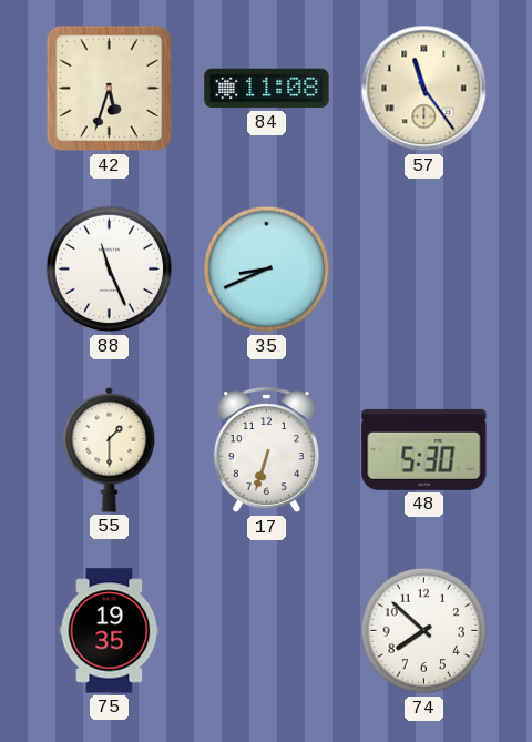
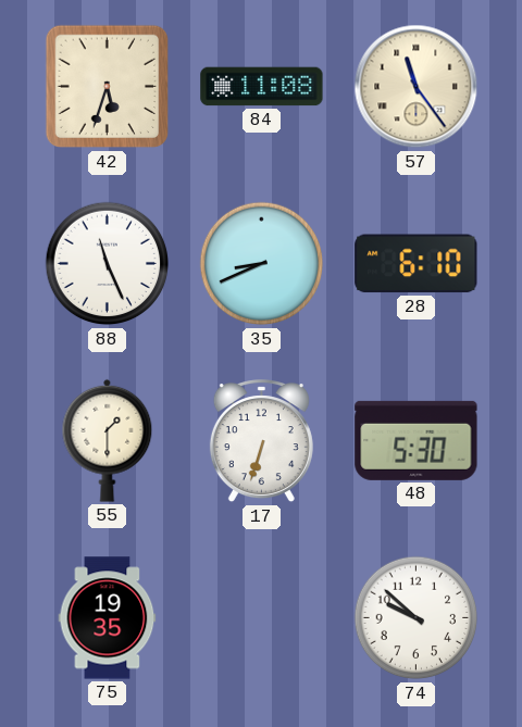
28: none -> 6:10
74: 7:52 -> 9:52
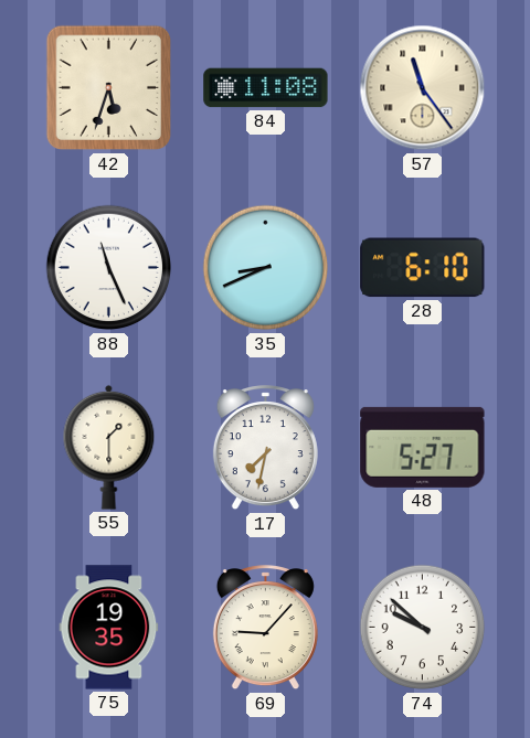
17: 6:33 -> 7:32
48: 5:30 -> 5:27
69: none -> 9:07
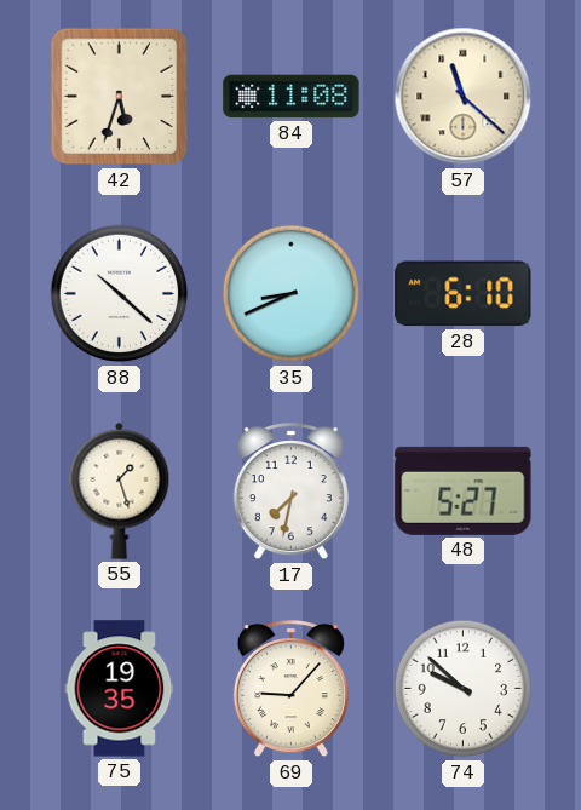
57: 11:24 -> 11:22
88: 11:26 -> 10:22
55: 1:30 -> 1:27
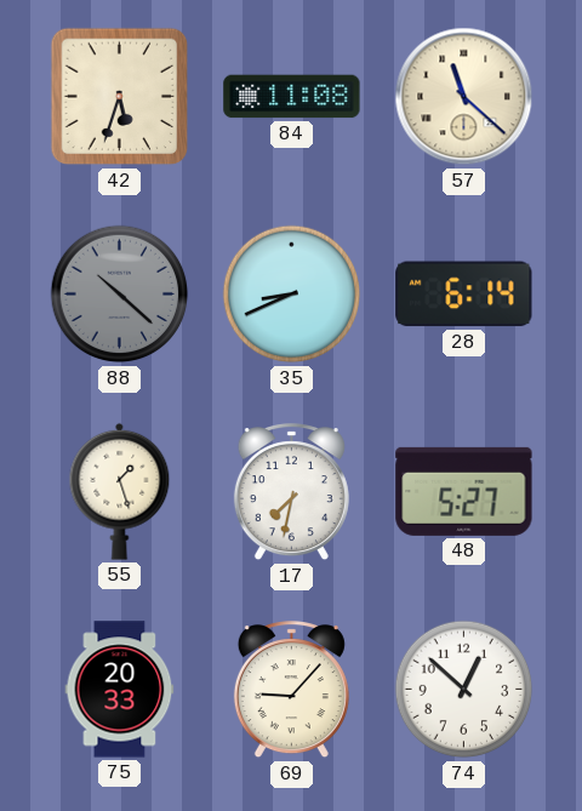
88 dial: white -> grey
28: 6:10 -> 6:14
75: 19:35 -> 20:33
74: 9:52 -> 12:52
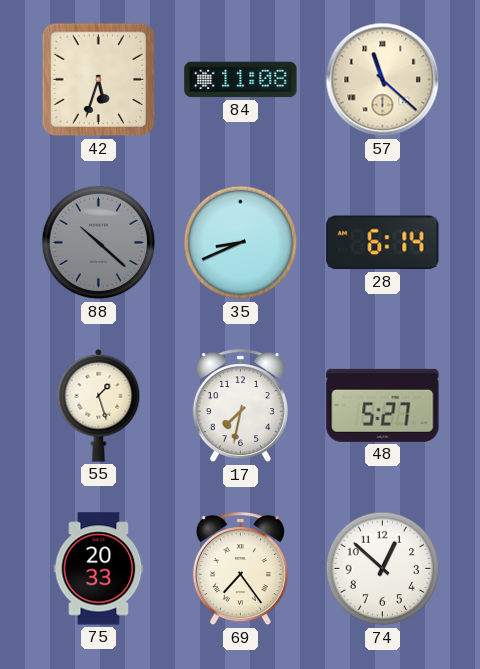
69: 9:07 -> 7:24
